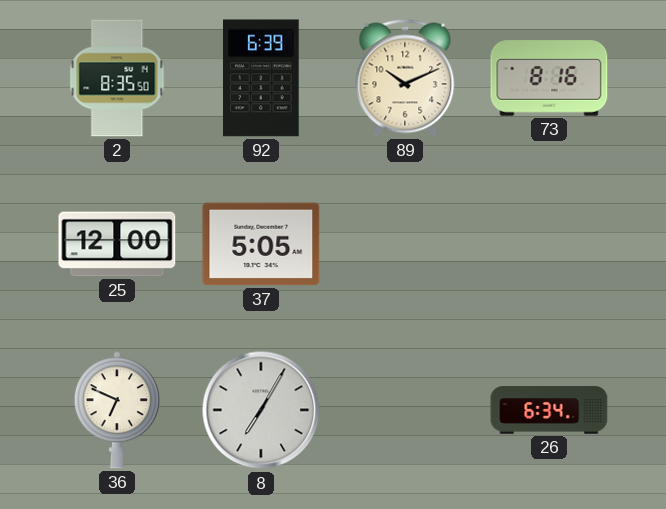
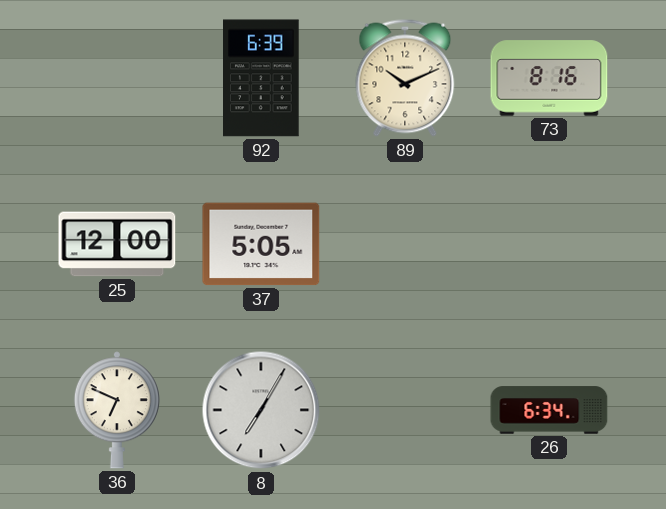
2: 8:35 -> none
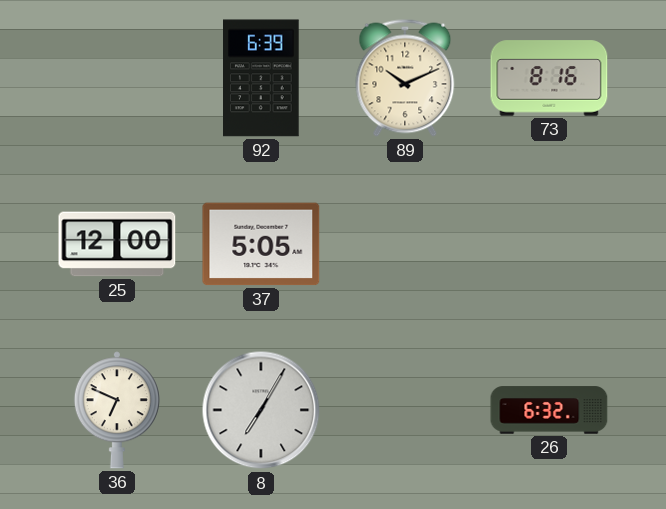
26: 6:34 -> 6:32
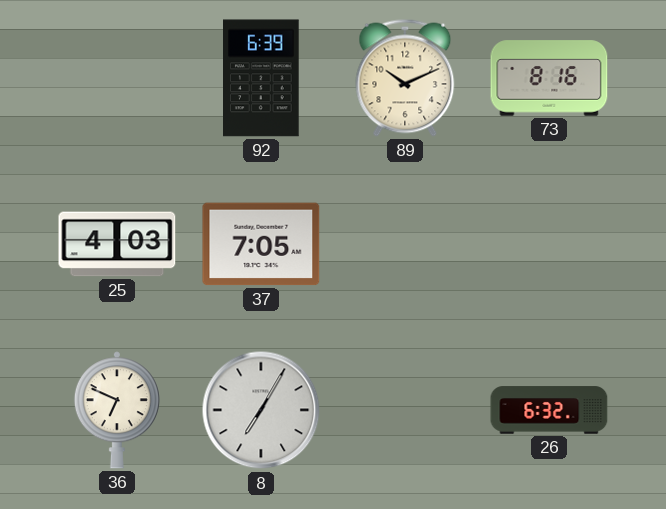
25: 12:00 -> 4:03
37: 5:05 -> 7:05
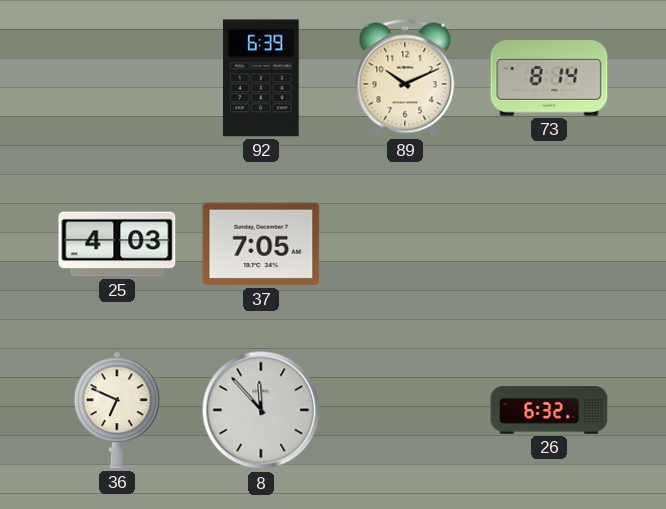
73: 8:16 -> 8:14
8: 7:05 -> 11:53
